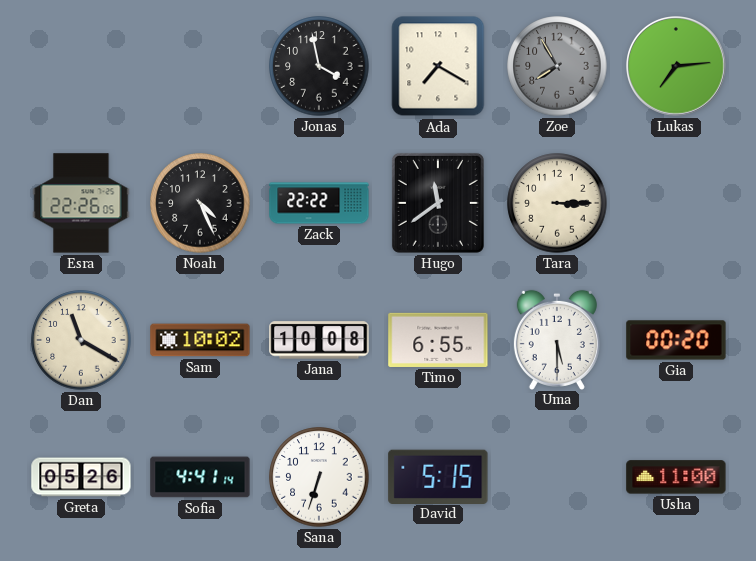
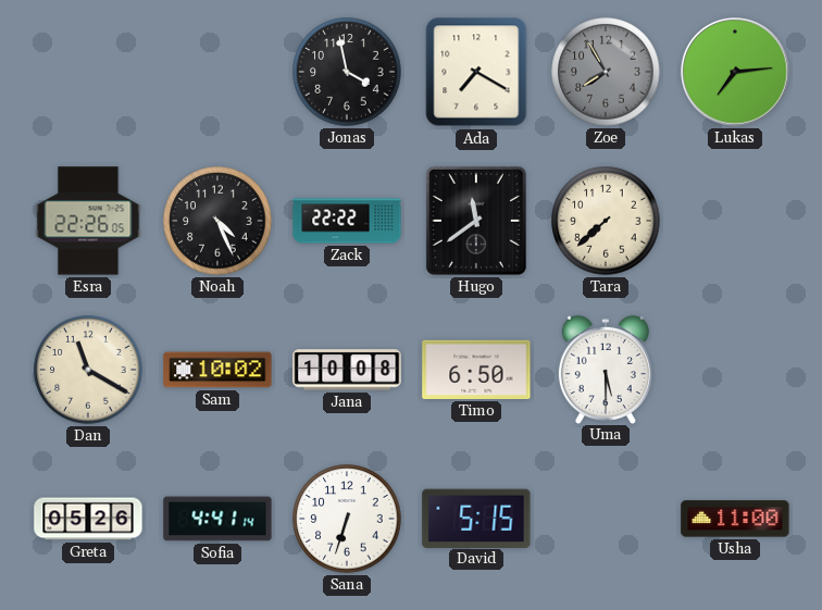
Tara: 3:15 -> 7:38
Timo: 6:55 -> 6:50
Gia: 00:20 -> none
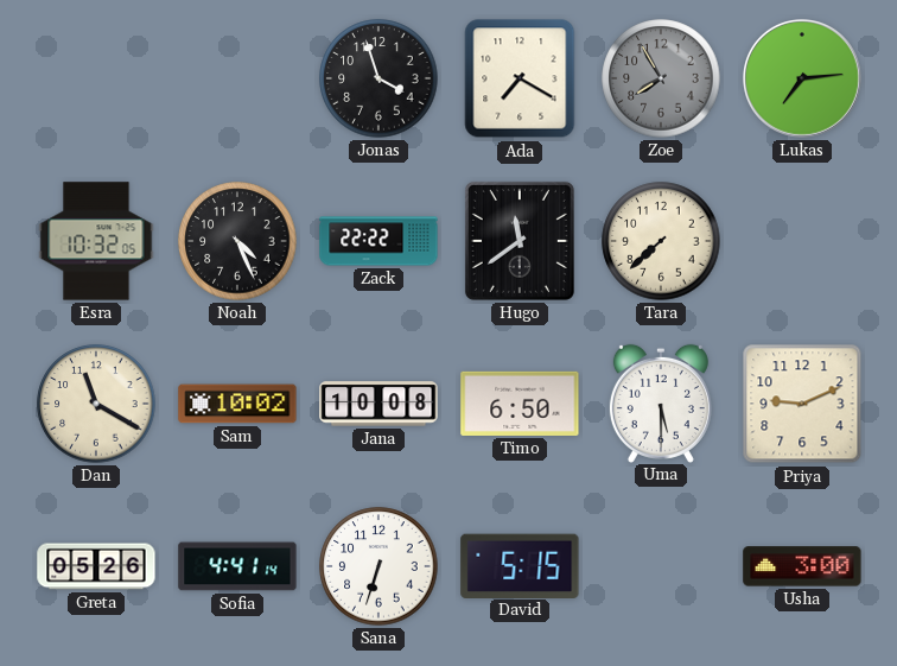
Jonas: 3:58 -> 3:57
Esra: 22:26 -> 10:32
Priya: none -> 9:11
Usha: 11:00 -> 3:00
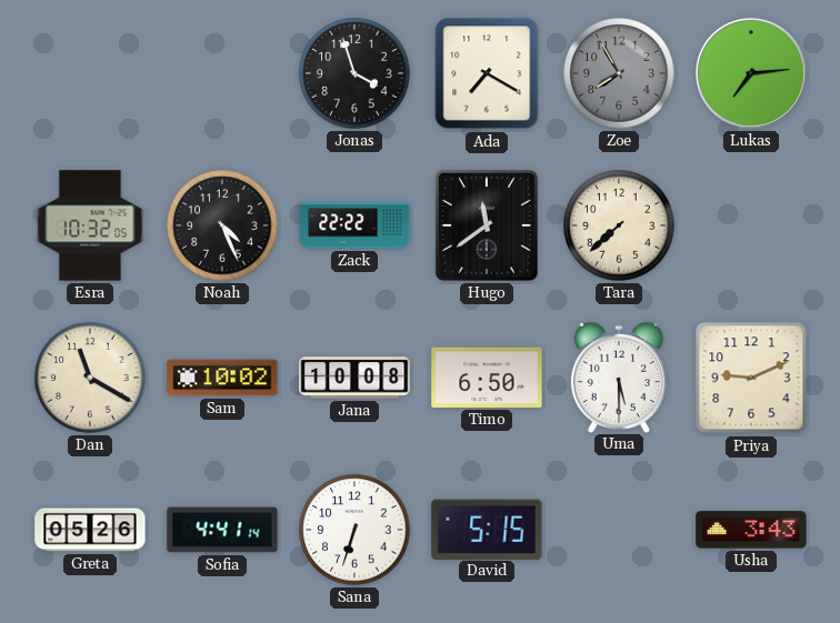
Usha: 3:00 -> 3:43
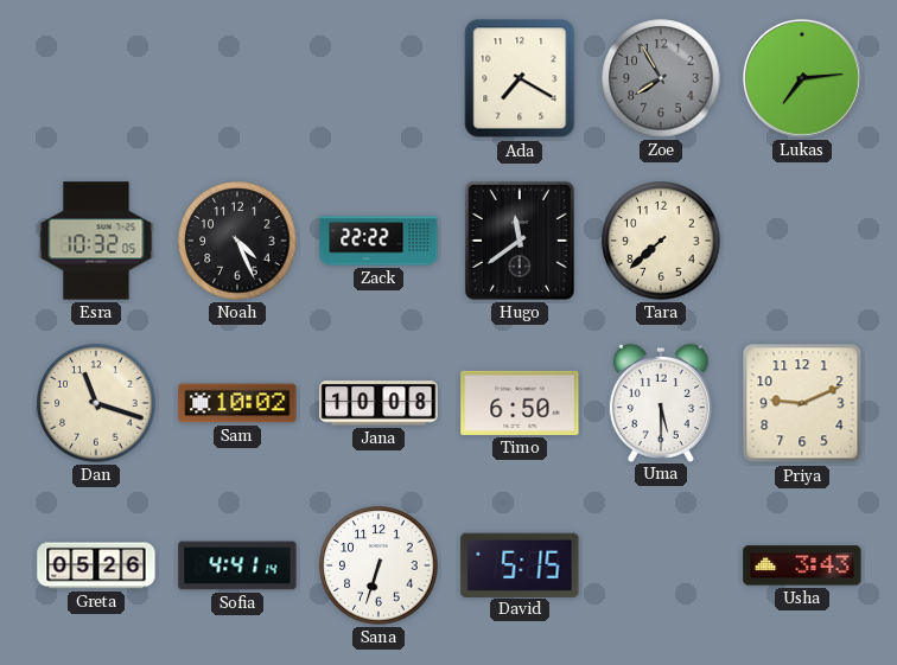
Jonas: 3:57 -> none
Dan: 11:20 -> 11:18
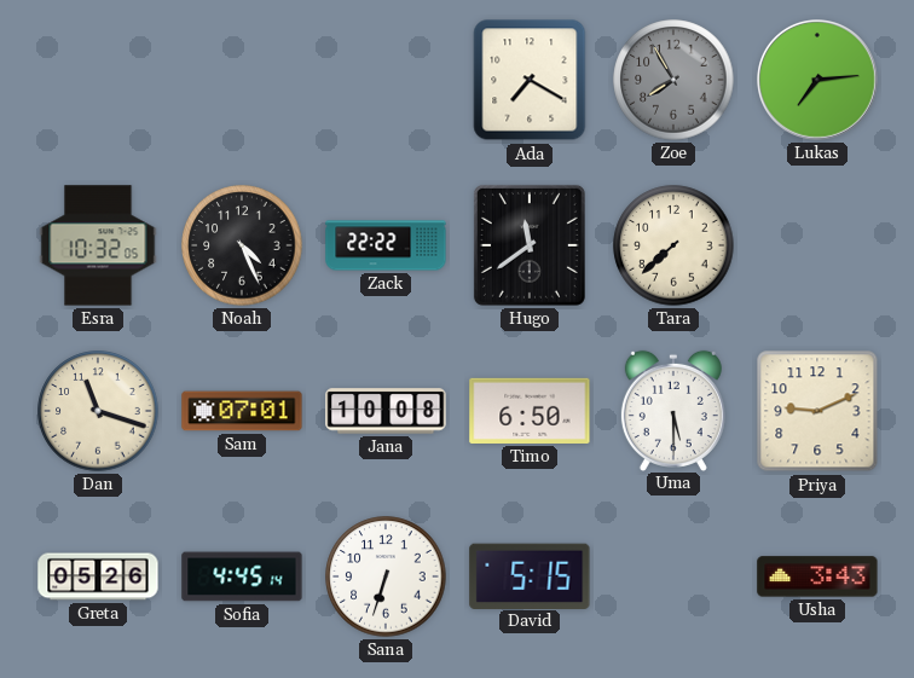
Sam: 10:02 -> 07:01
Sofia: 4:41 -> 4:45
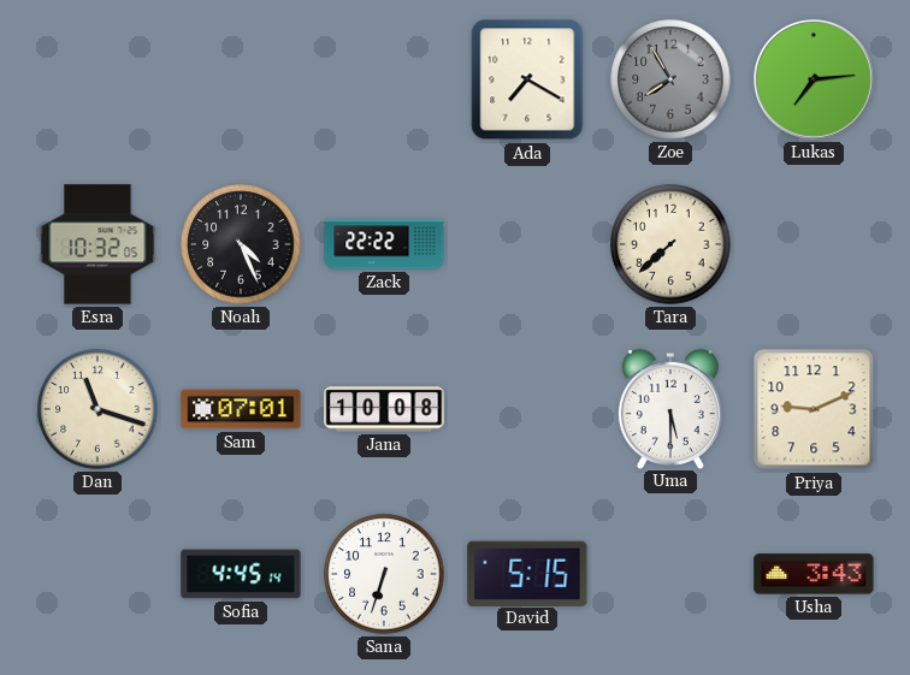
Hugo: 11:39 -> none
Timo: 6:50 -> none
Greta: 05:26 -> none
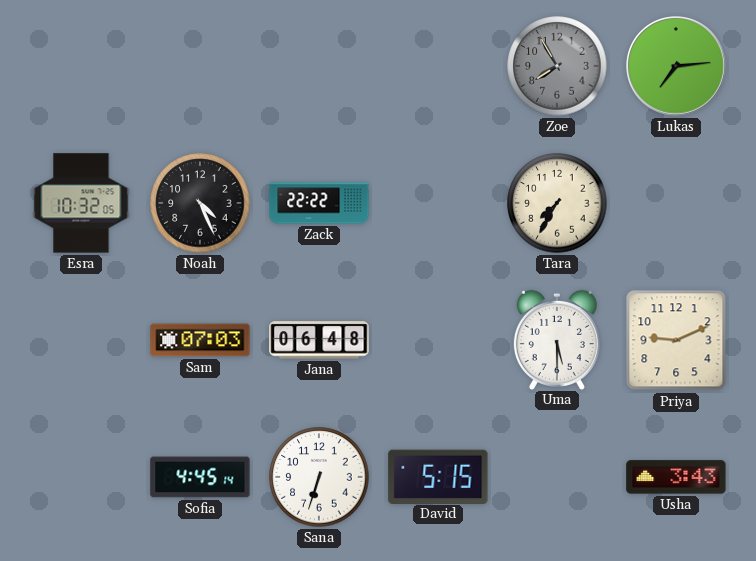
Ada: 7:20 -> none
Tara: 7:38 -> 7:35
Dan: 11:18 -> none
Sam: 07:01 -> 07:03
Jana: 10:08 -> 06:48
